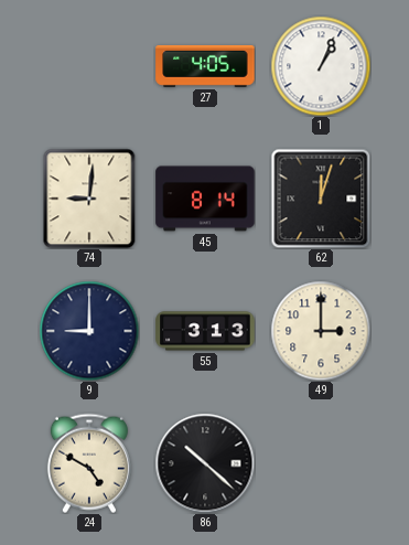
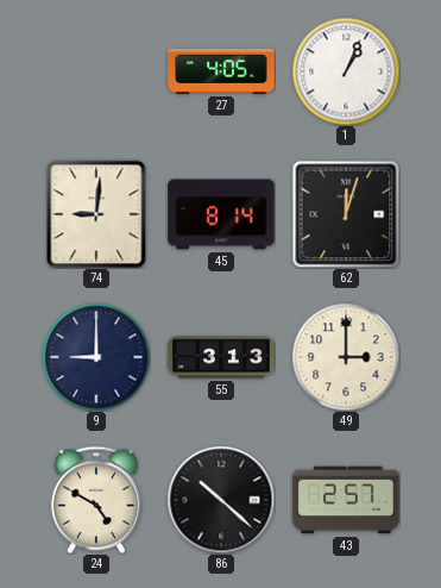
43: none -> 2:57
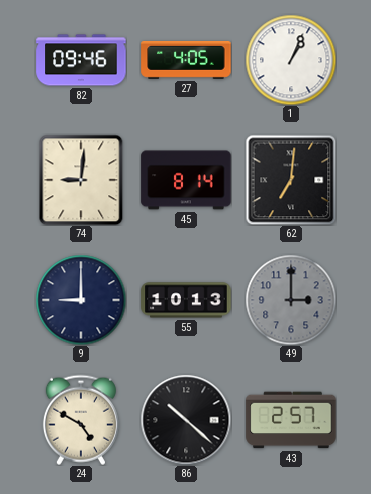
82: none -> 09:46
62: 12:03 -> 7:01
55: 3:13 -> 10:13
49 dial: cream -> grey
